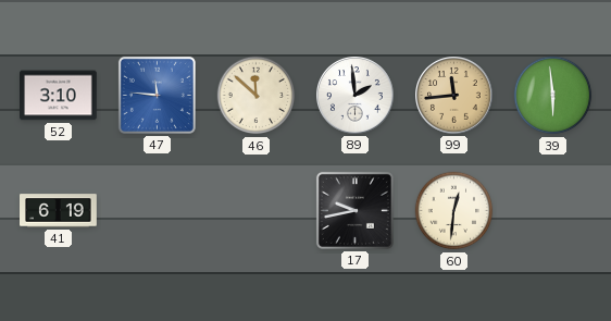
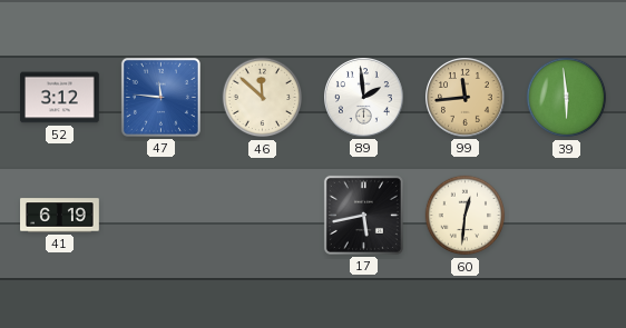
52: 3:10 -> 3:12
17: 9:43 -> 5:43
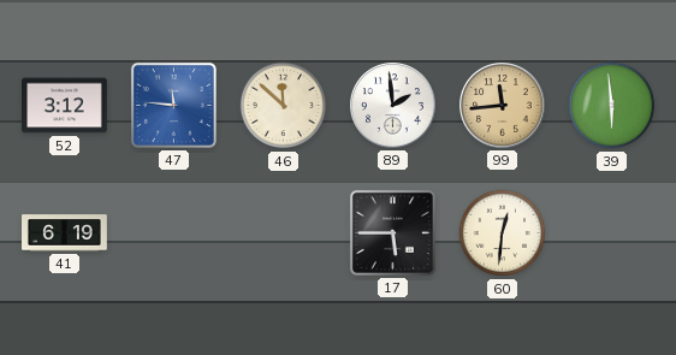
17: 5:43 -> 5:45
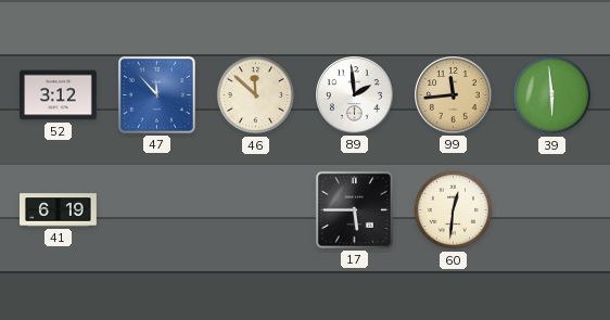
47: 11:46 -> 11:53
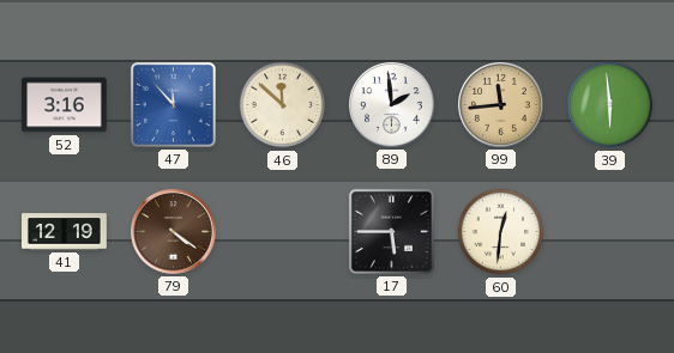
52: 3:12 -> 3:16
41: 6:19 -> 12:19
79: none -> 4:21
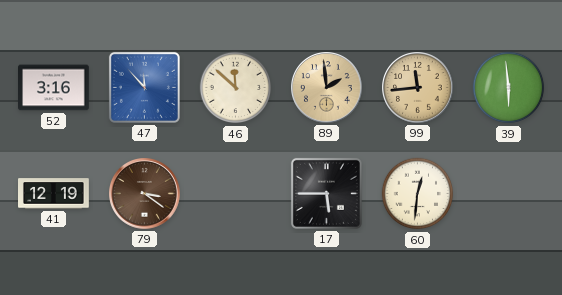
89 dial: white -> champagne
79: 4:21 -> 3:21
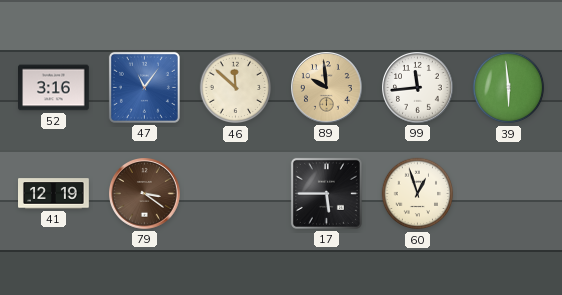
47: 11:53 -> 11:06
89: 1:59 -> 9:59
99 dial: champagne -> white
60: 12:31 -> 12:57
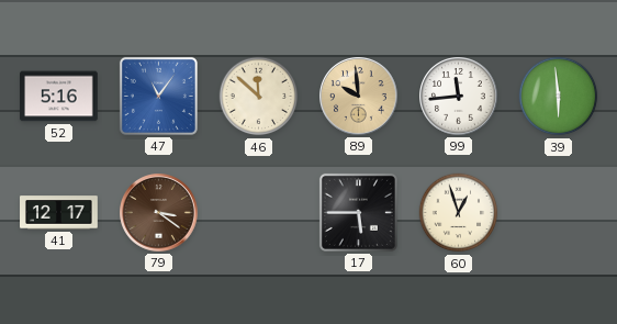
52: 3:16 -> 5:16
41: 12:19 -> 12:17
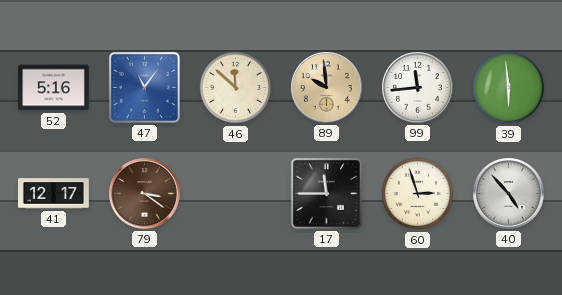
17: 5:45 -> 11:45
60: 12:57 -> 2:57
40: none -> 4:53
